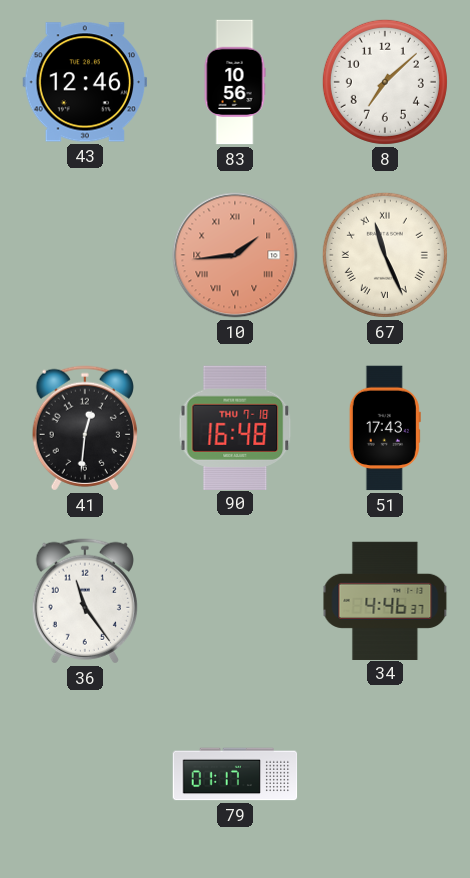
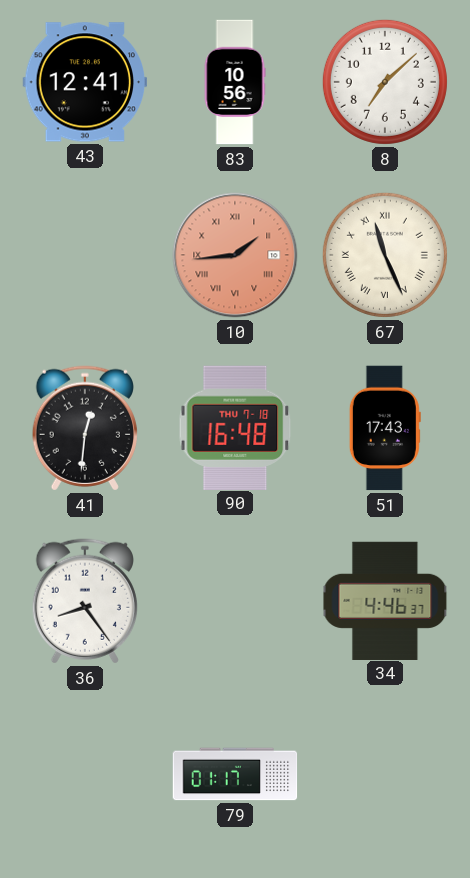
43: 12:46 -> 12:41
36: 11:24 -> 8:24
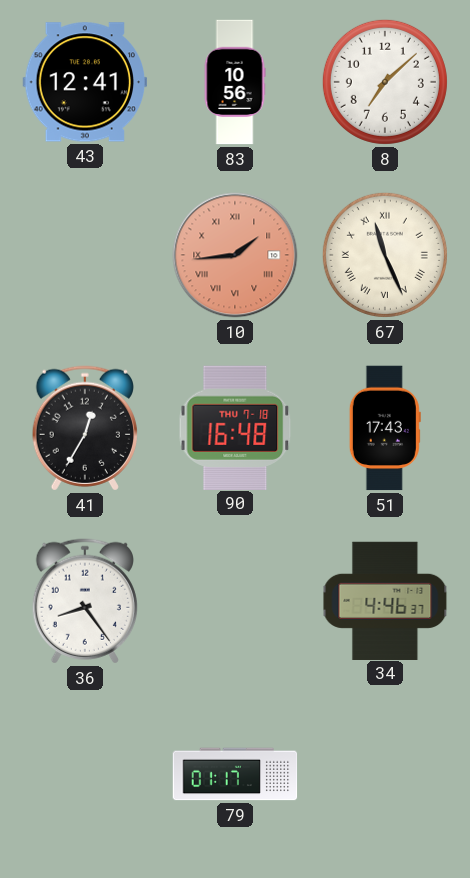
41: 12:31 -> 12:35
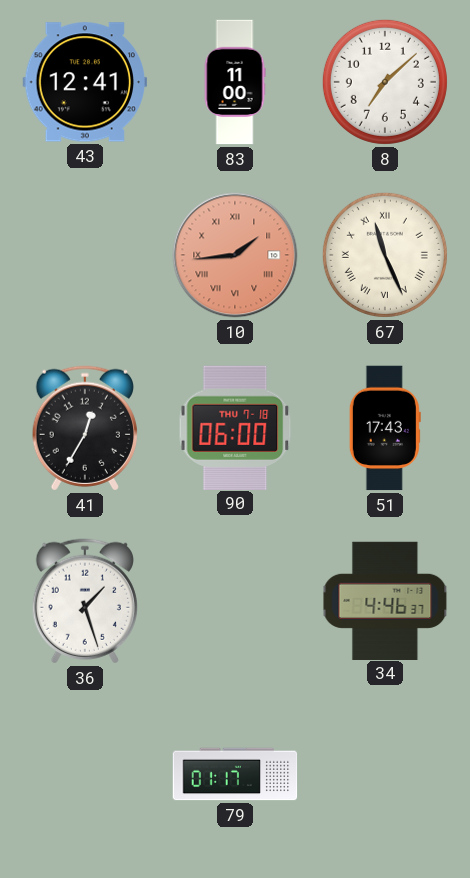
83: 10:56 -> 11:00
90: 16:48 -> 06:00
36: 8:24 -> 1:27
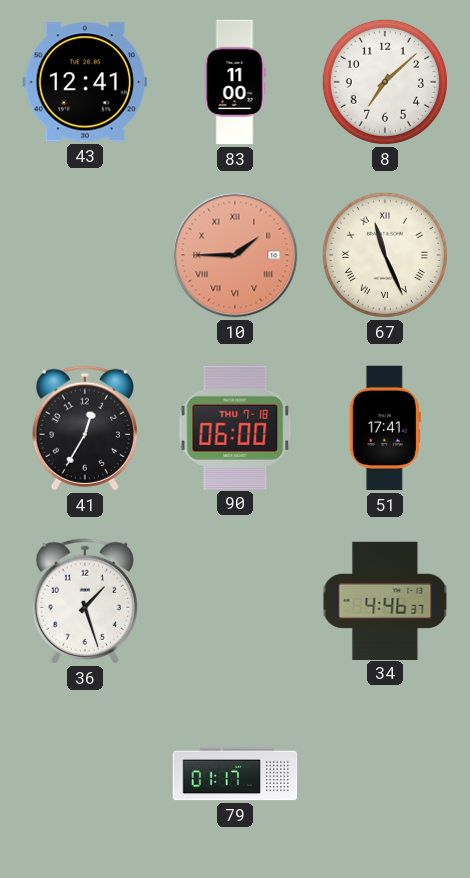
10: 1:44 -> 1:45
51: 17:43 -> 17:41
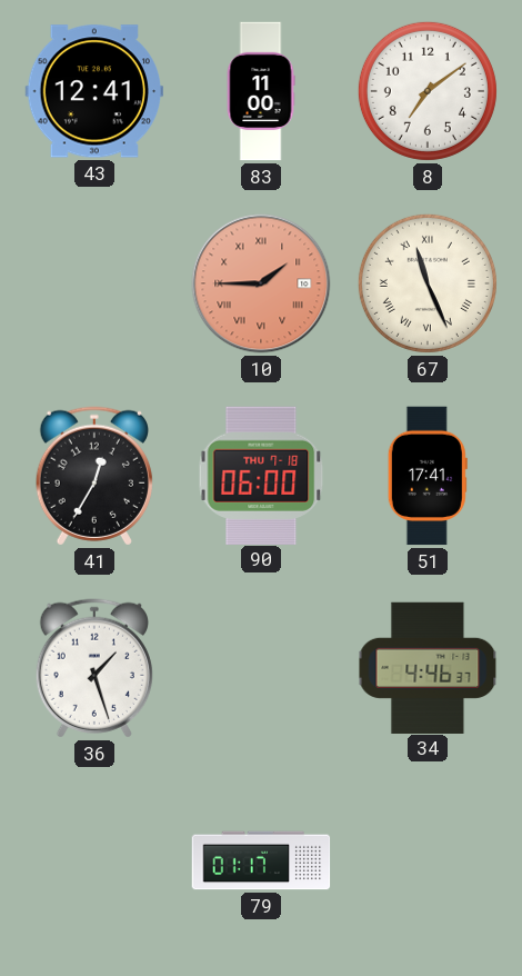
8: 7:08 -> 7:09
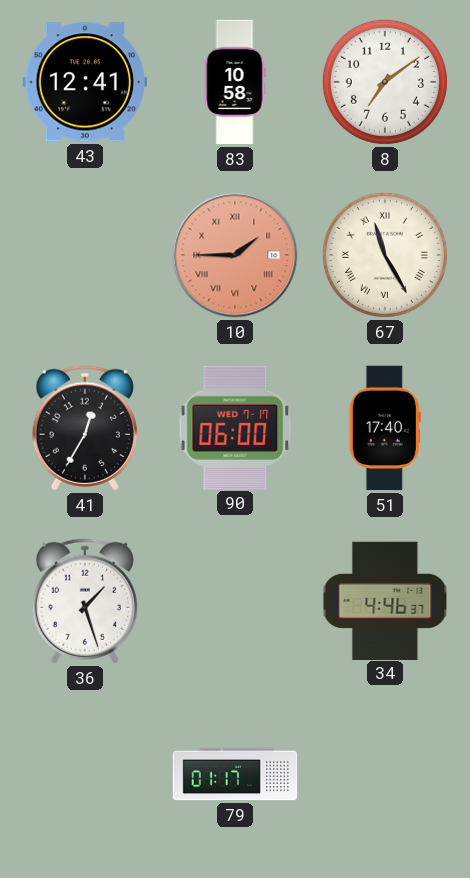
83: 11:00 -> 10:58
67: 11:26 -> 11:25
90 date: THU 7-18 -> WED 7-17
51: 17:41 -> 17:40
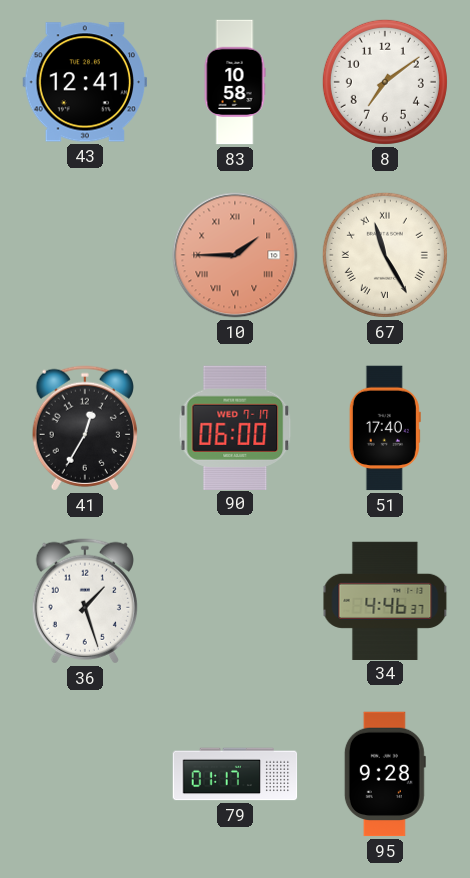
95: none -> 9:28
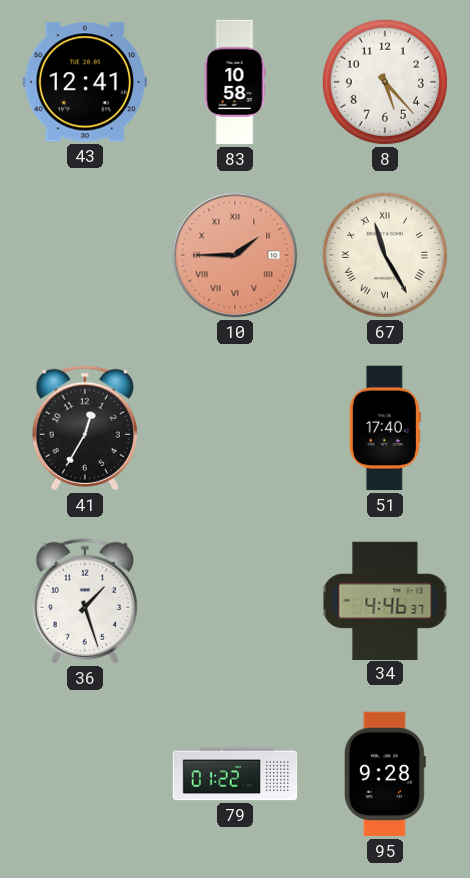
8: 7:09 -> 5:23
90: 06:00 -> none
79: 01:17 -> 01:22
